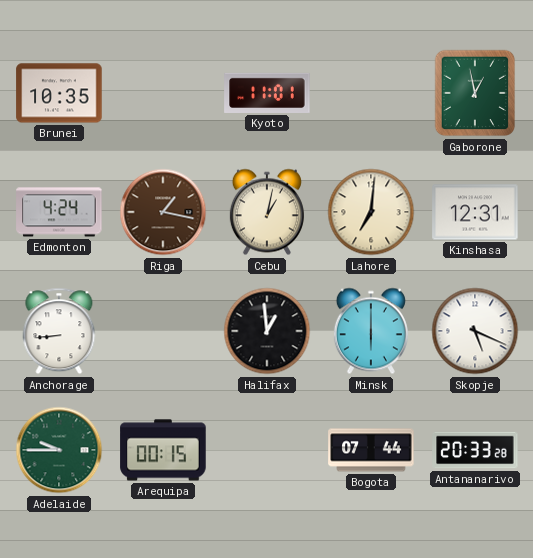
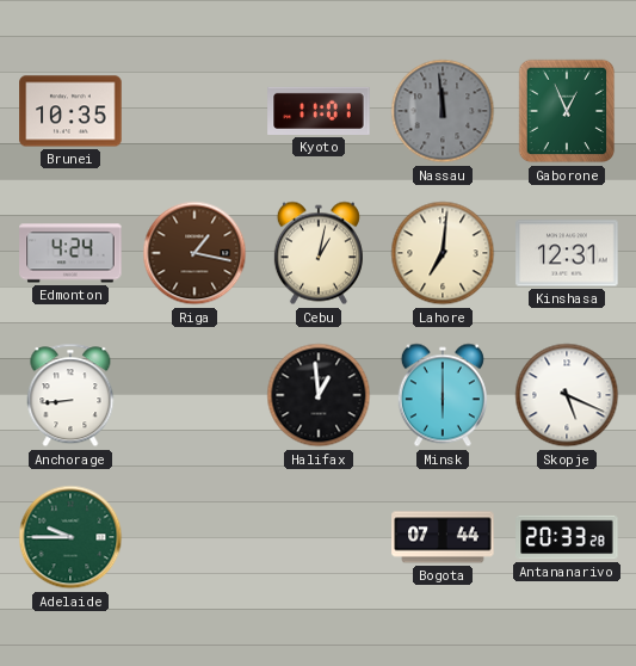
Nassau: none -> 11:59
Gaborone: 12:58 -> 12:56
Arequipa: 00:15 -> none
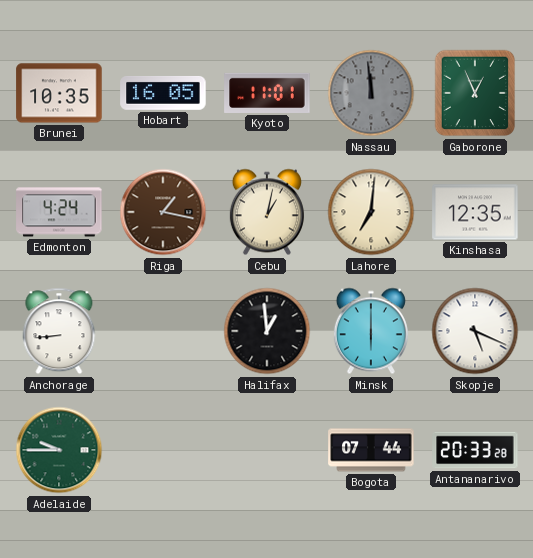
Hobart: none -> 16:05
Kinshasa: 12:31 -> 12:35
